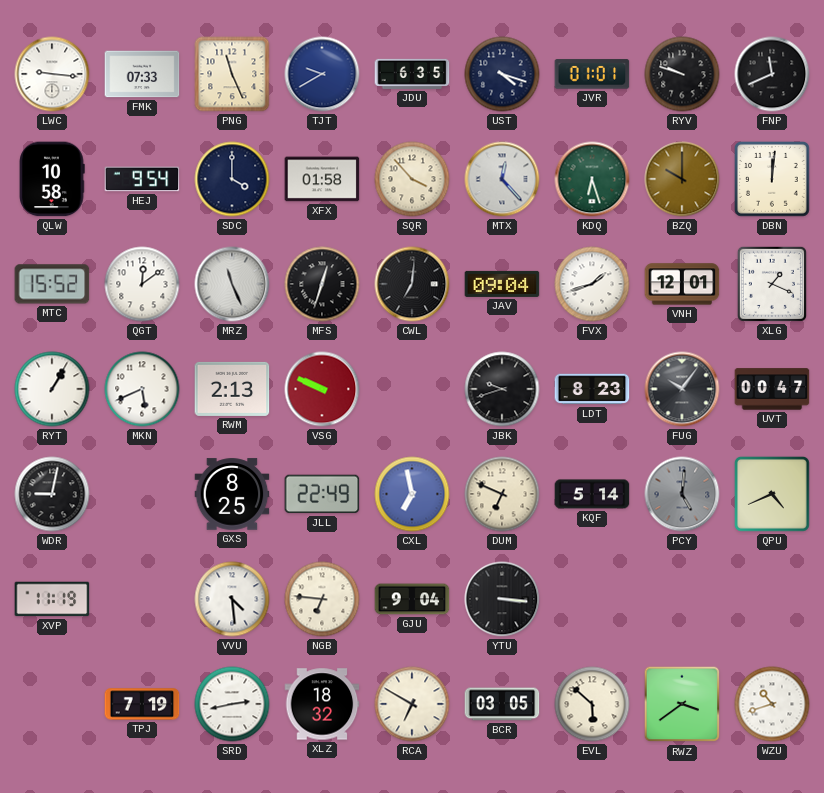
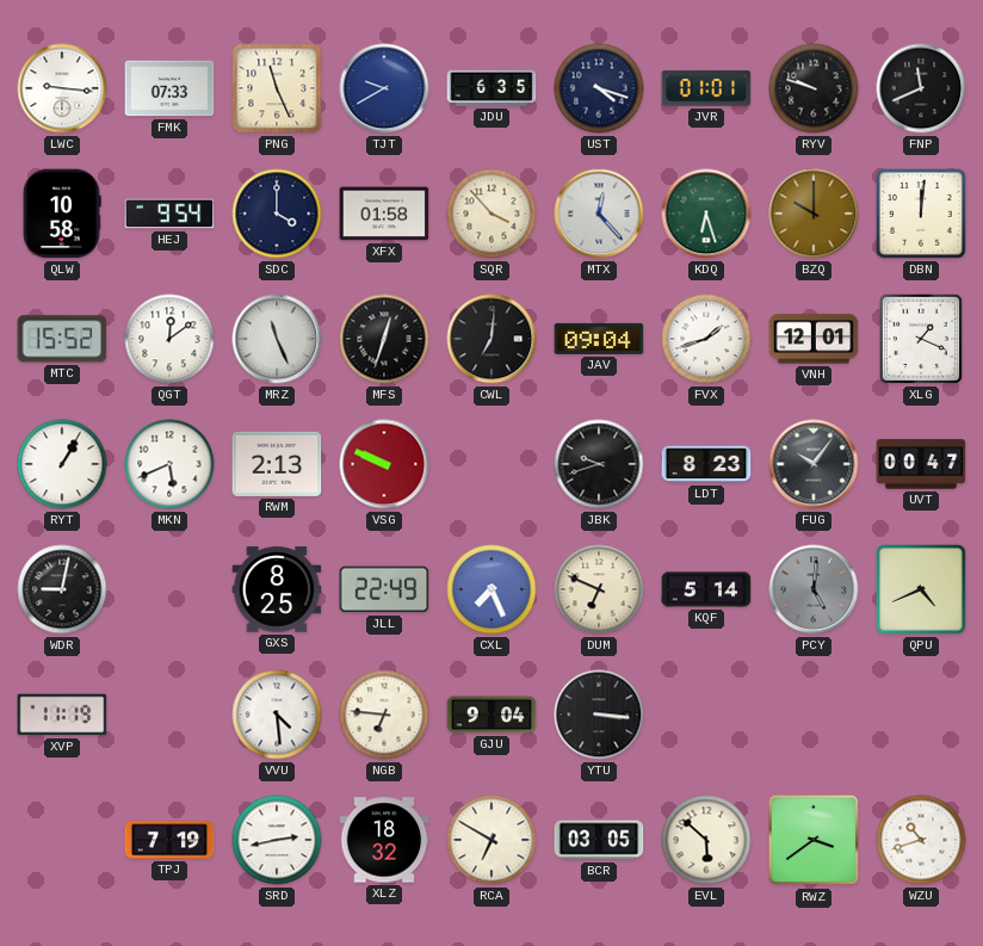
CXL: 6:58 -> 7:26
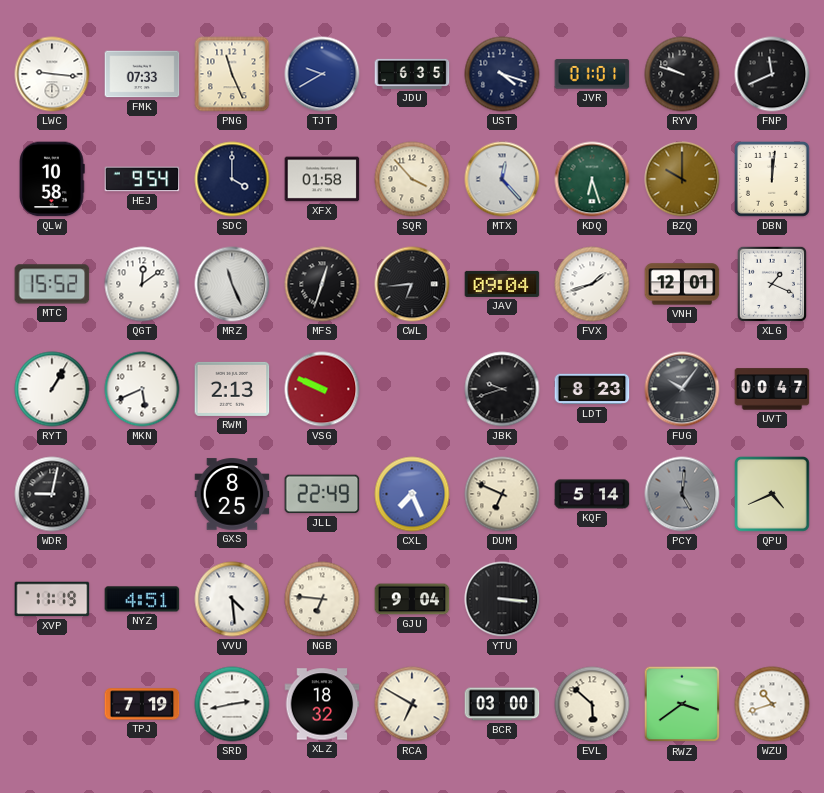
CWL: 7:01 -> 6:44
NYZ: none -> 4:51
BCR: 03:05 -> 03:00
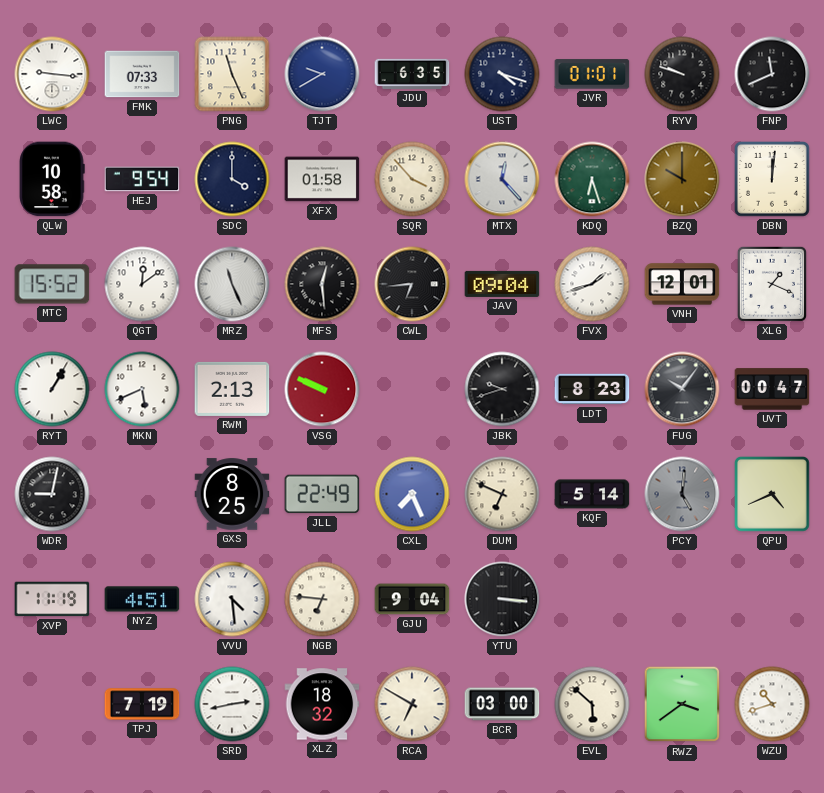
MFS: 12:33 -> 12:29
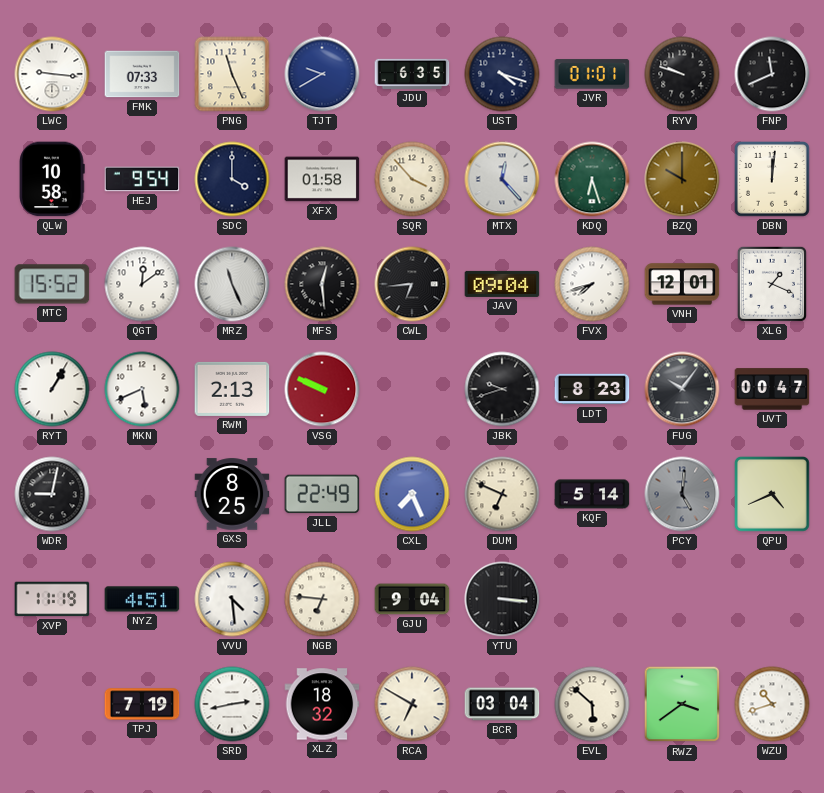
FVX: 1:42 -> 7:42
BCR: 03:00 -> 03:04
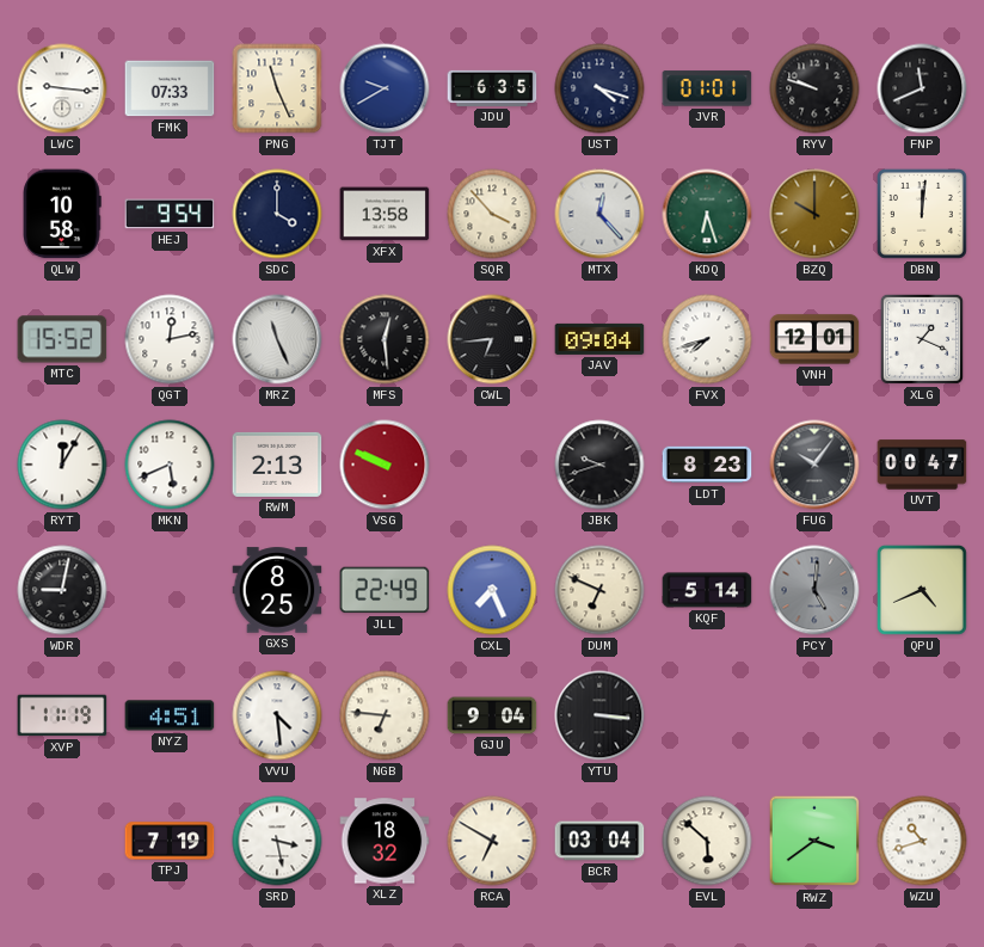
XFX: 01:58 -> 13:58
QGT: 12:09 -> 12:13
RYT: 1:05 -> 12:05
SRD: 2:43 -> 3:28
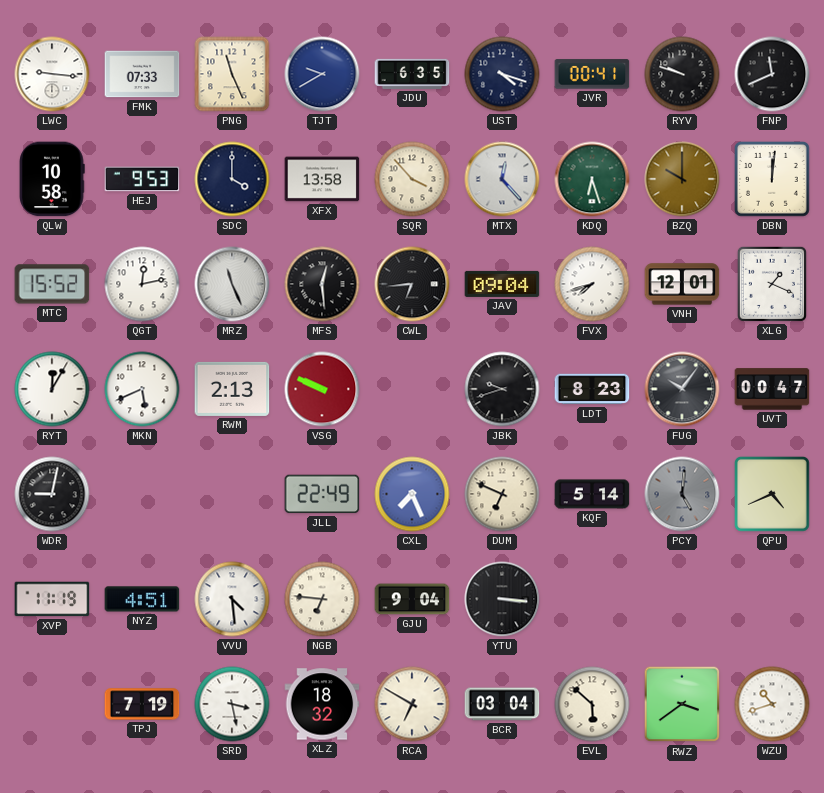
JVR: 01:01 -> 00:41
HEJ: 9:54 -> 9:53
GXS: 8:25 -> none
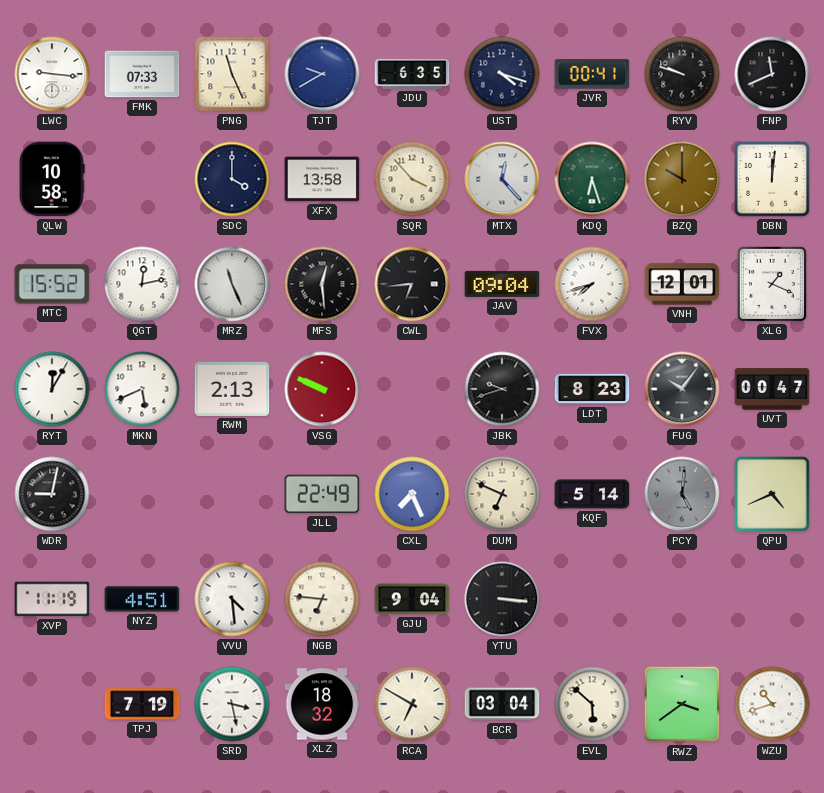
HEJ: 9:53 -> none
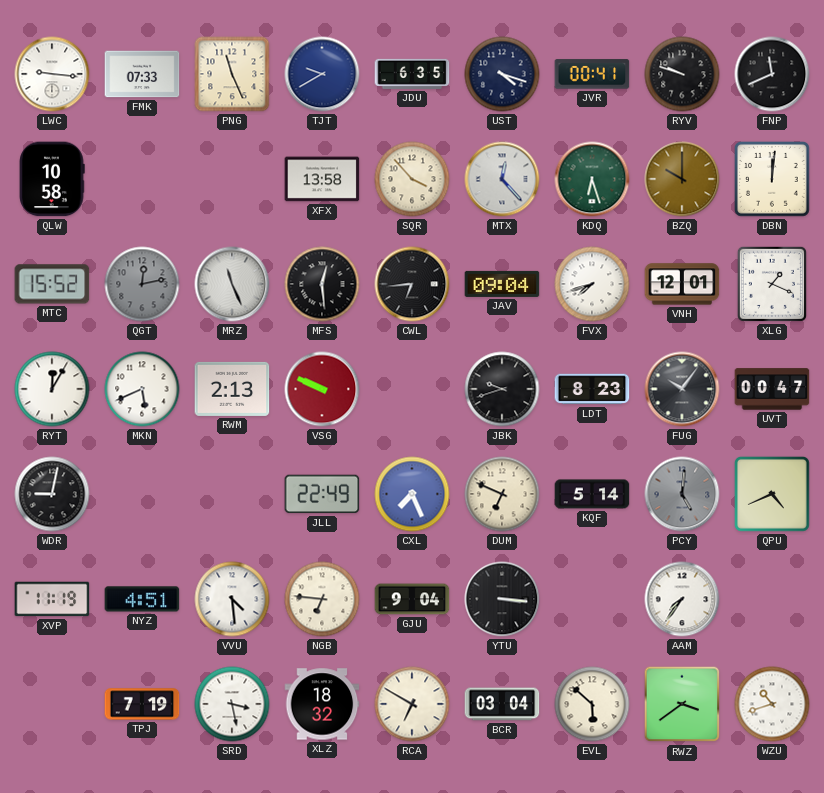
SDC: 4:00 -> none
QGT dial: white -> grey
AAM: none -> 7:36
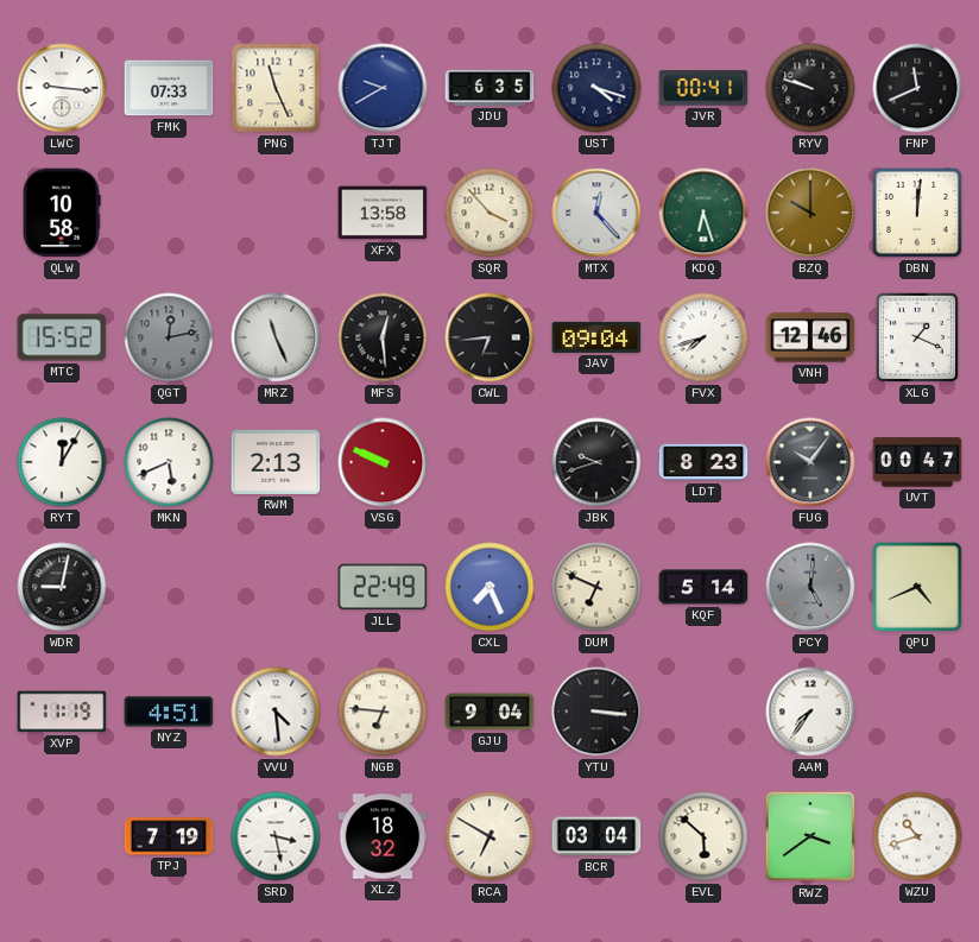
VNH: 12:01 -> 12:46
